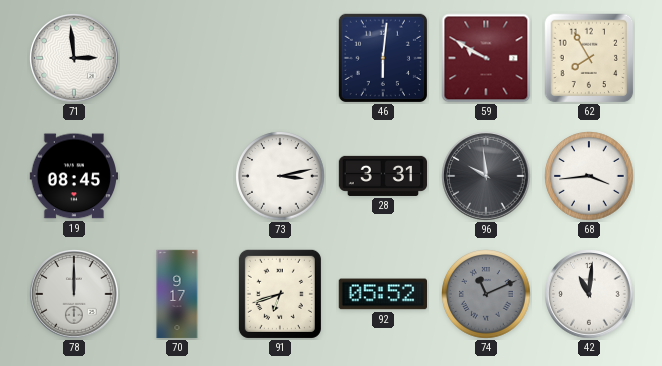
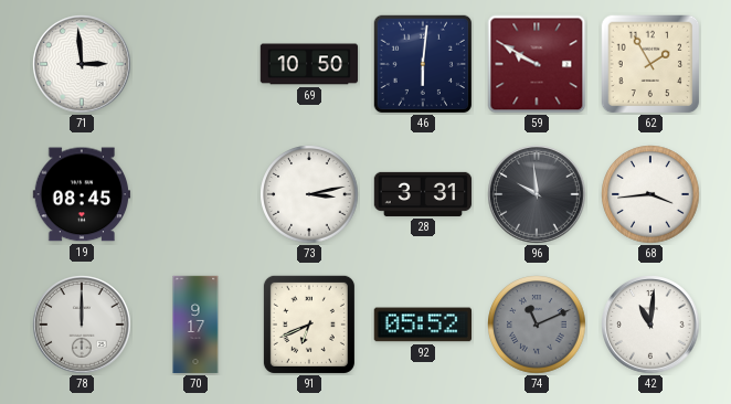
69: none -> 10:50
62: 7:55 -> 1:55
91: 6:42 -> 6:41
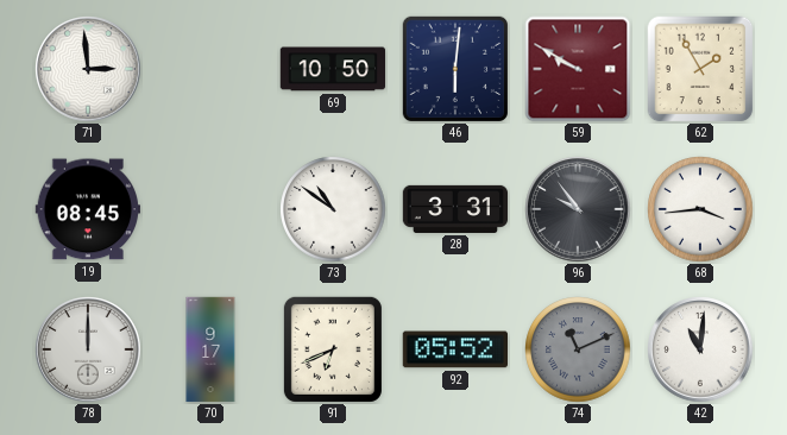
73: 3:13 -> 10:51
96: 9:59 -> 9:54
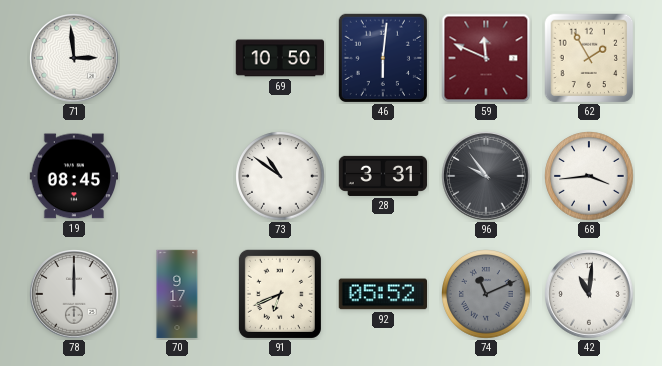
59: 9:50 -> 11:49
